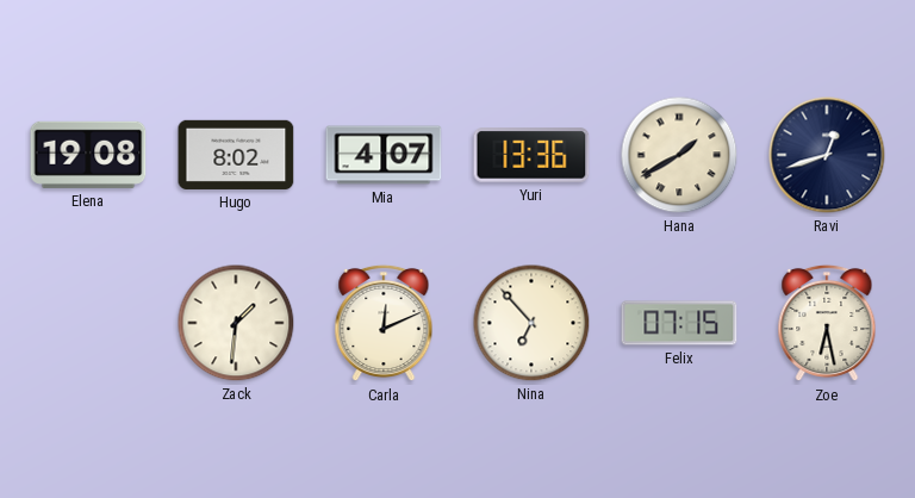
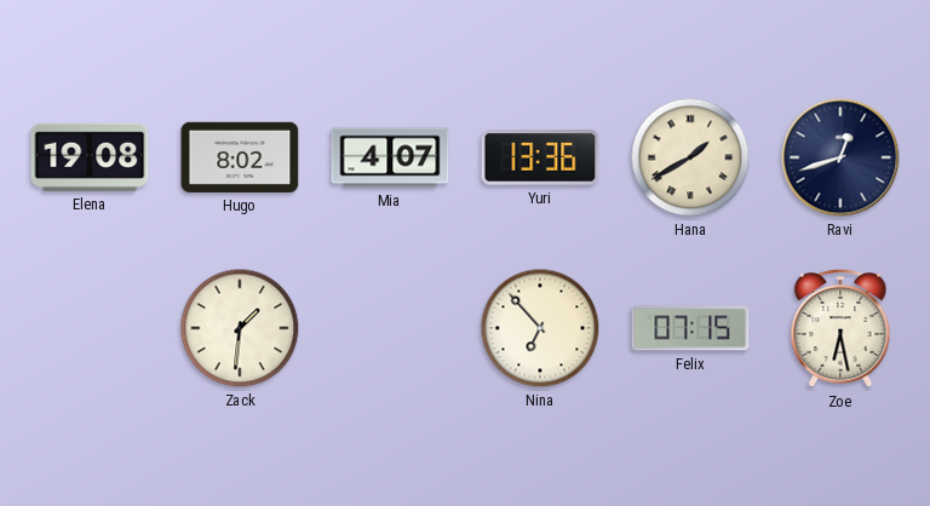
Carla: 12:11 -> none
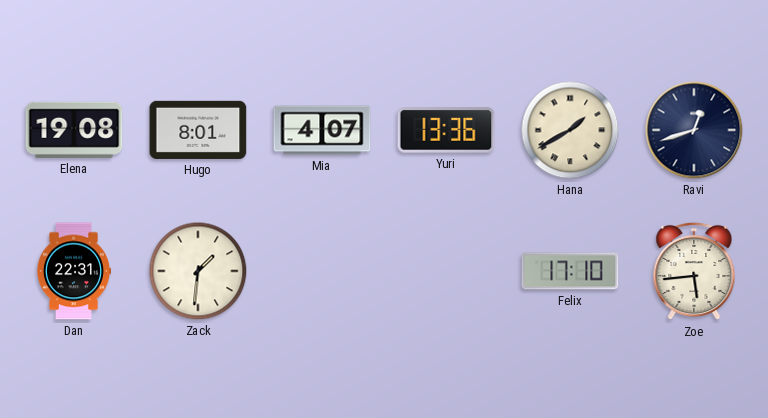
Hugo: 8:02 -> 8:01
Dan: none -> 22:31
Nina: 6:53 -> none
Felix: 07:15 -> 17:10
Zoe: 6:28 -> 5:44
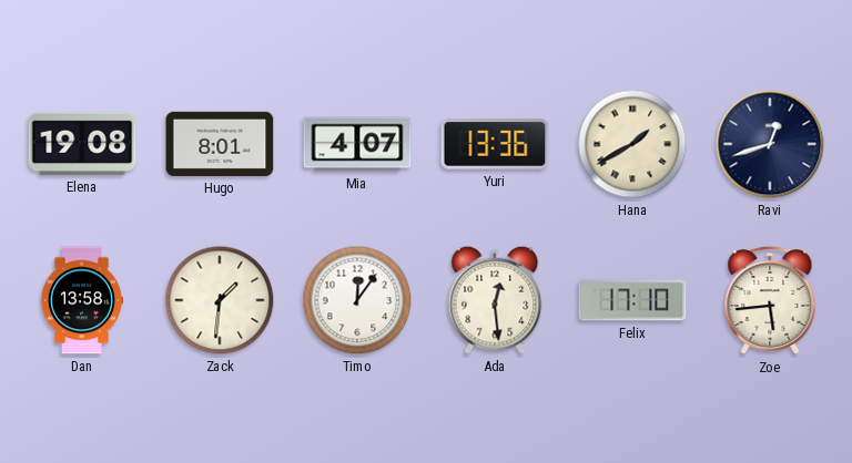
Dan: 22:31 -> 13:58
Timo: none -> 12:06
Ada: none -> 12:29
